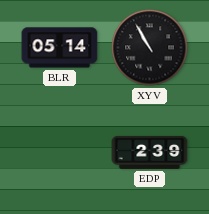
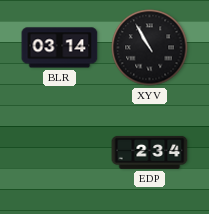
BLR: 05:14 -> 03:14
EDP: 2:39 -> 2:34
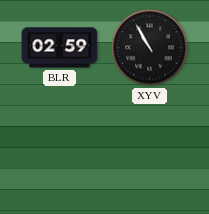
BLR: 03:14 -> 02:59
EDP: 2:34 -> none
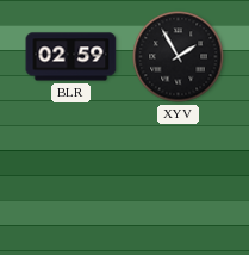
XYV: 10:55 -> 1:55
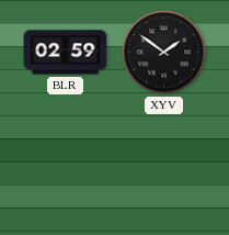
XYV: 1:55 -> 1:51
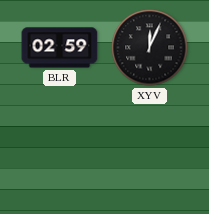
XYV: 1:51 -> 12:04
